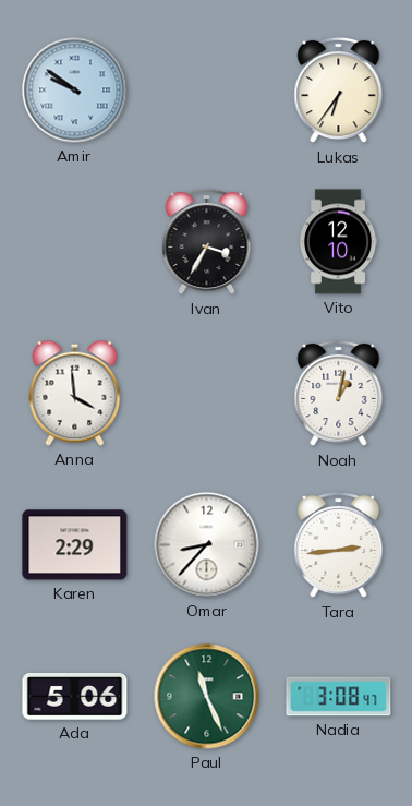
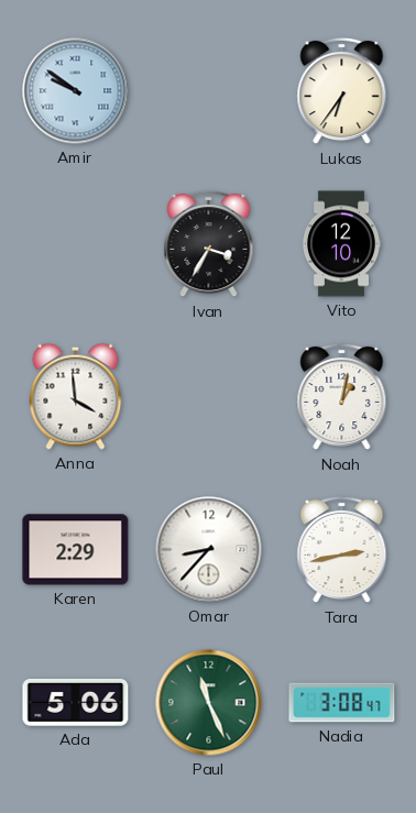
Tara: 2:44 -> 2:43
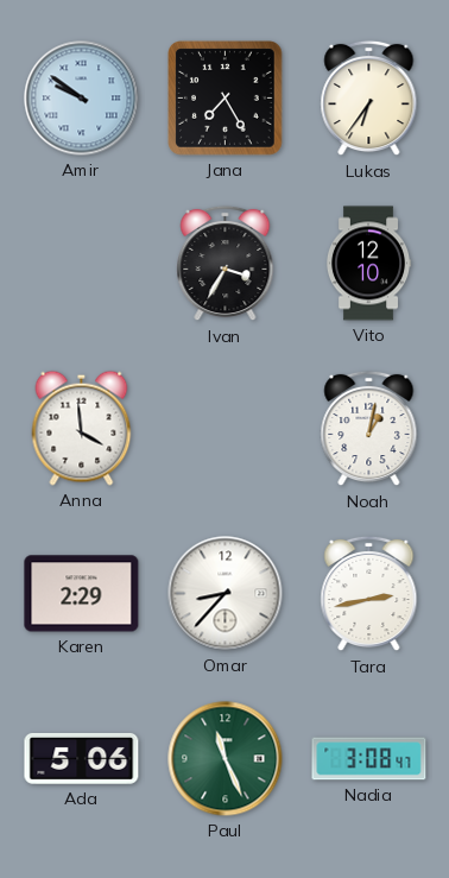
Jana: none -> 7:25
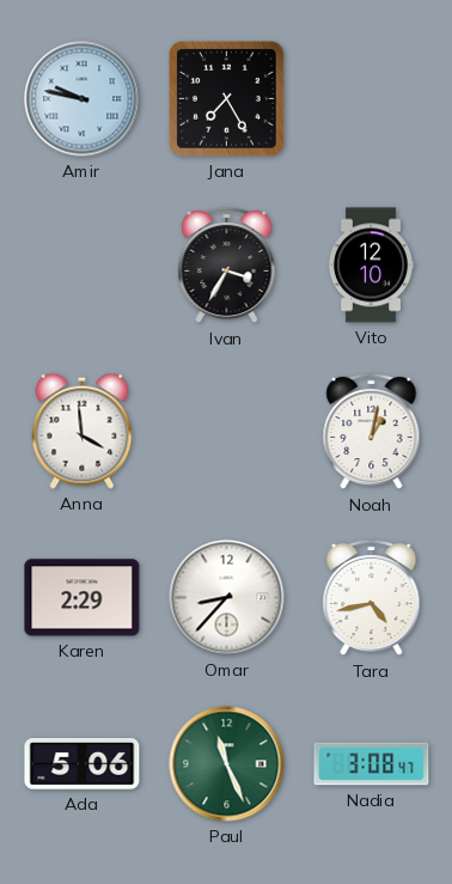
Amir: 9:51 -> 9:47
Lukas: 6:36 -> none
Tara: 2:43 -> 4:43
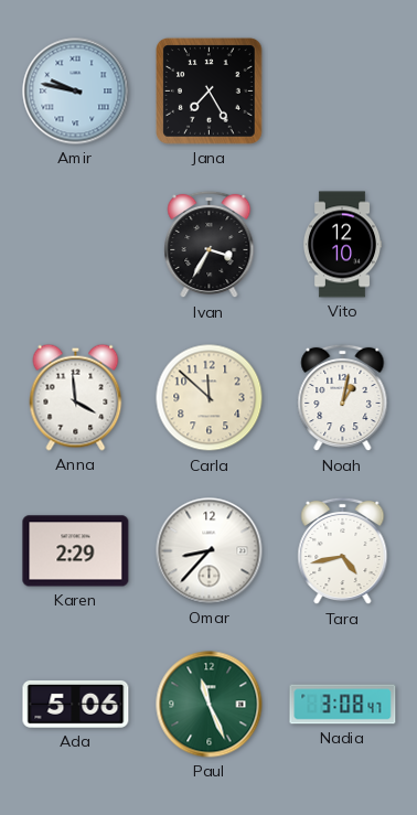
Carla: none -> 11:52
